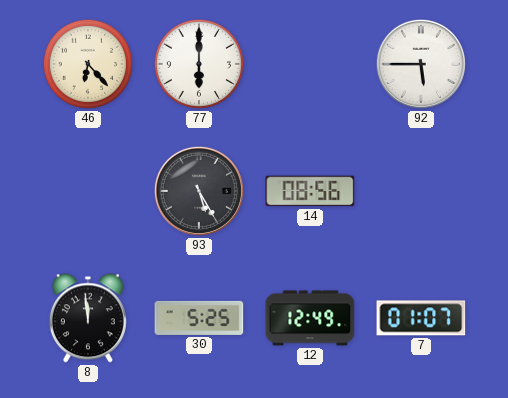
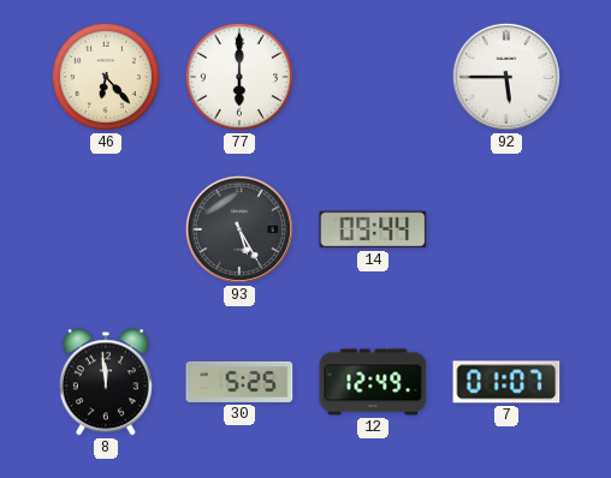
14: 08:56 -> 09:44
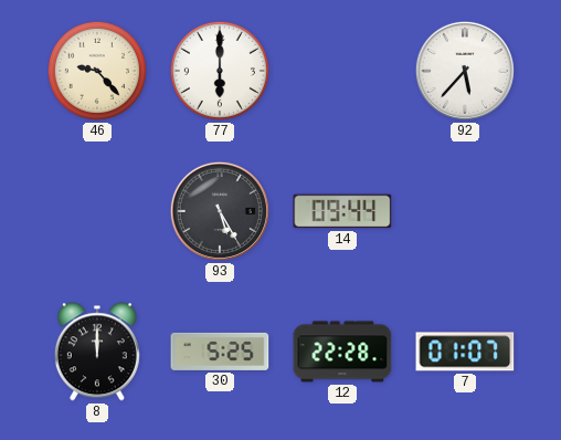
46: 6:23 -> 9:23
92: 5:45 -> 5:37
8: 11:59 -> 12:00
12: 12:49 -> 22:28
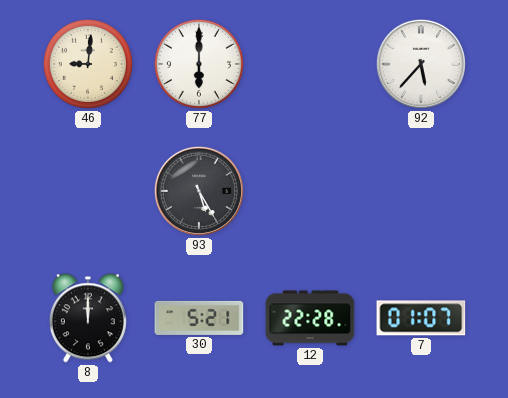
46: 9:23 -> 9:01
14: 09:44 -> none
30: 5:25 -> 5:21
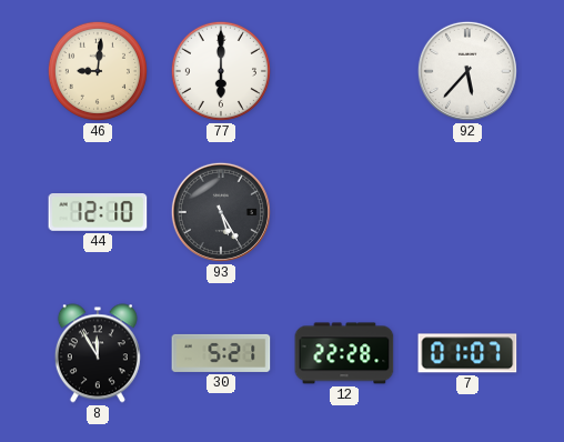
44: none -> 12:10
8: 12:00 -> 11:55
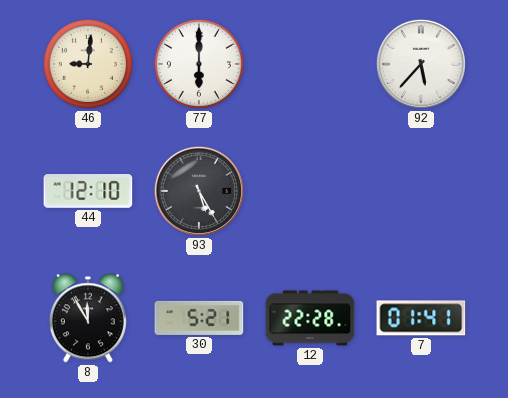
7: 01:07 -> 01:41
